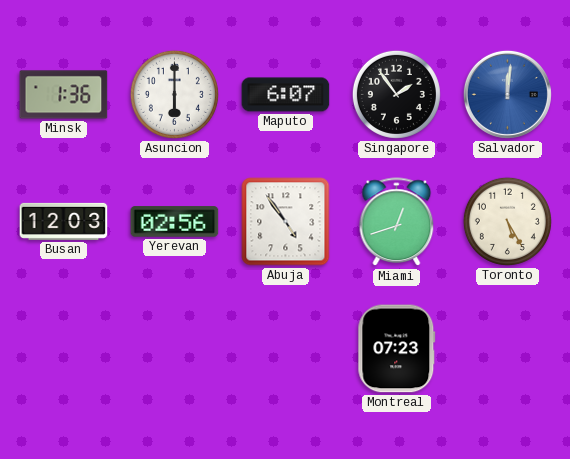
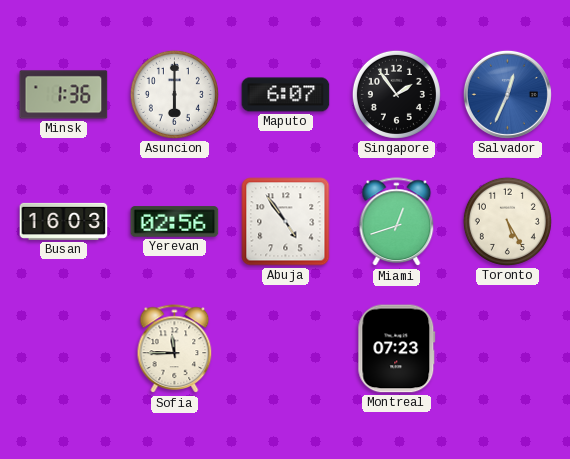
Salvador: 12:01 -> 12:34
Busan: 12:03 -> 16:03
Sofia: none -> 11:45
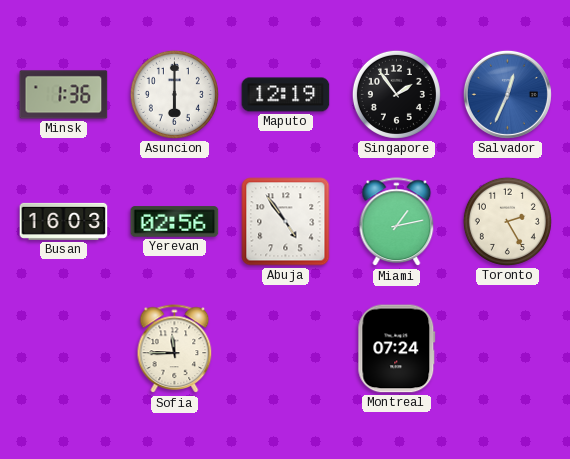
Maputo: 6:07 -> 12:19
Miami: 12:42 -> 1:13
Toronto: 5:25 -> 2:25
Montreal: 07:23 -> 07:24
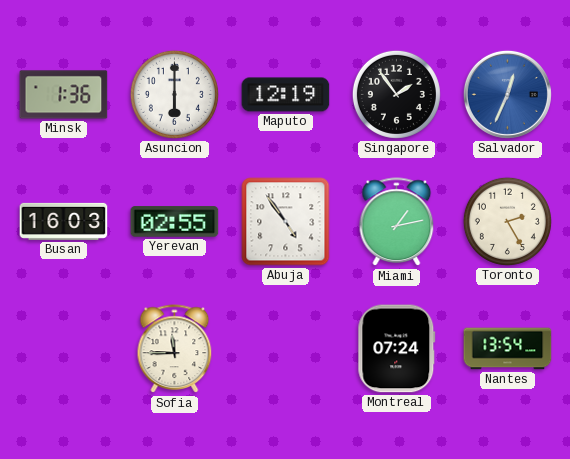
Yerevan: 02:56 -> 02:55
Nantes: none -> 13:54
